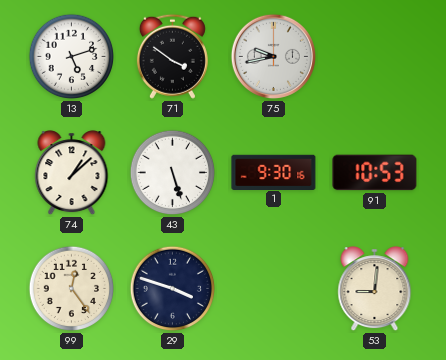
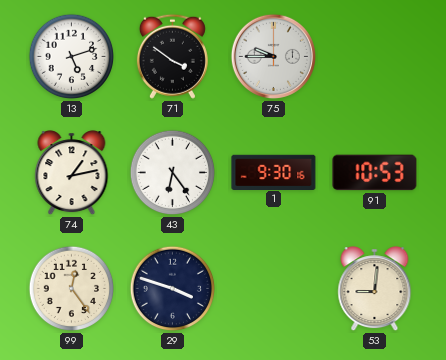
75: 9:43 -> 9:45
74: 1:08 -> 1:13
43: 5:27 -> 6:24
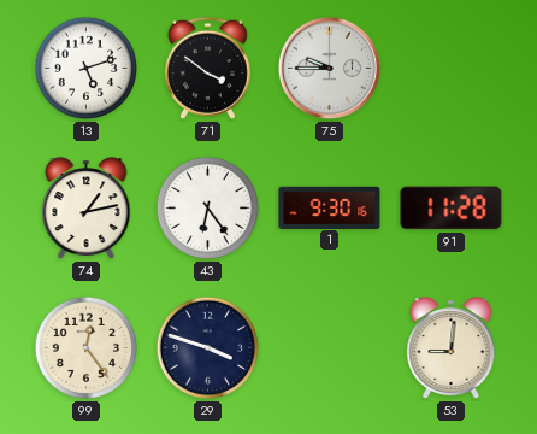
91: 10:53 -> 11:28
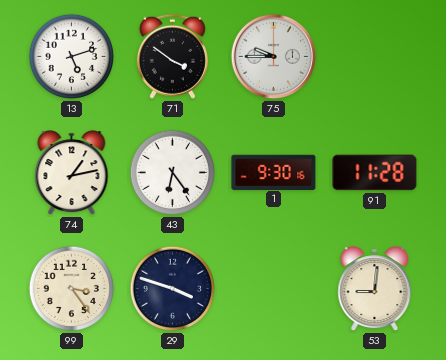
99: 12:24 -> 3:24
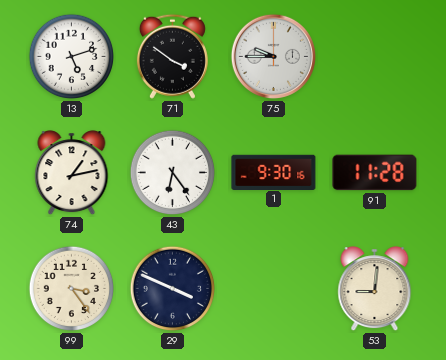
29: 3:48 -> 3:49
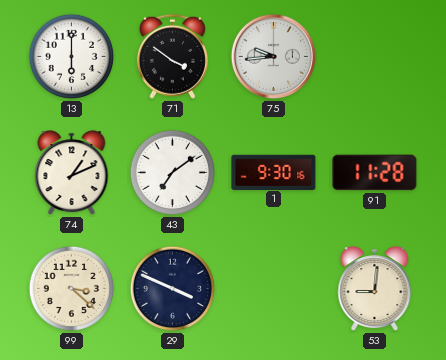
13: 5:12 -> 6:00
75: 9:45 -> 9:44
74: 1:13 -> 1:11
43: 6:24 -> 7:09
99: 3:24 -> 3:22
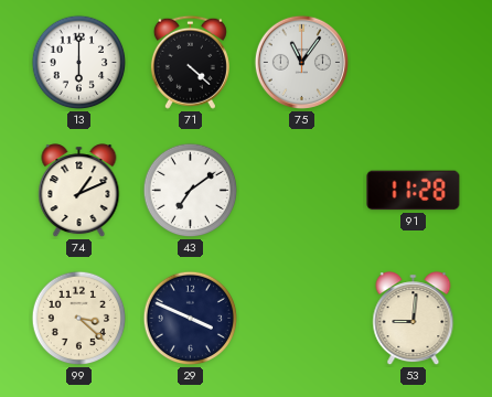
71: 3:51 -> 4:22
75: 9:44 -> 11:06
1: 9:30 -> none
